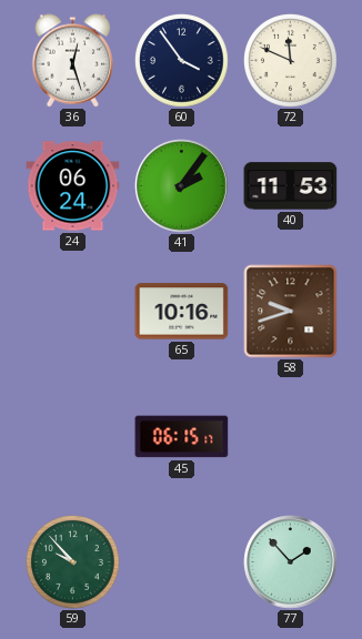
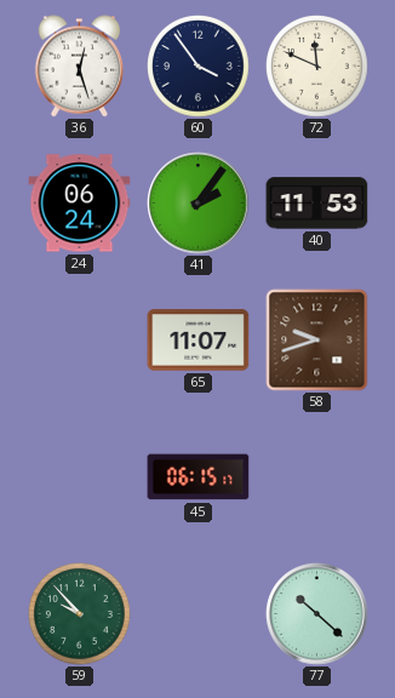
65: 10:16 -> 11:07
77: 1:53 -> 10:22
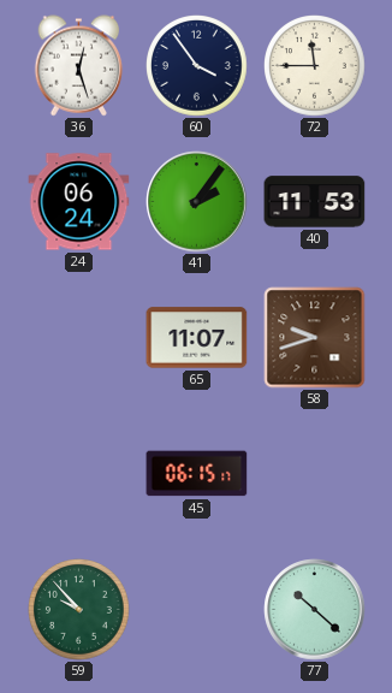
72: 11:49 -> 11:45
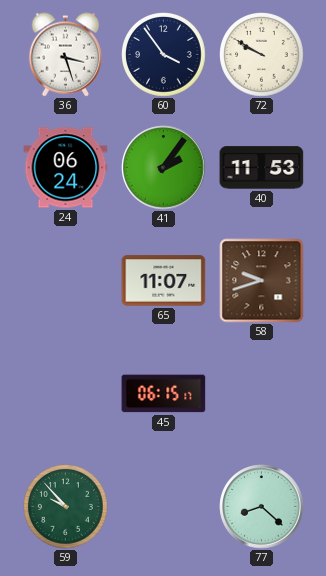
36: 12:27 -> 3:27
72: 11:45 -> 9:50
77: 10:22 -> 8:22
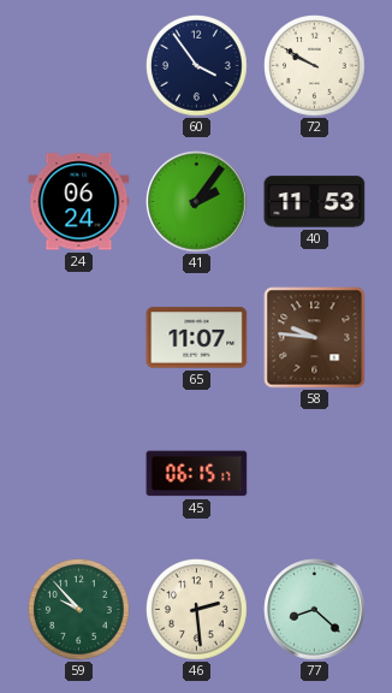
36: 3:27 -> none
58: 9:42 -> 9:46
46: none -> 2:29
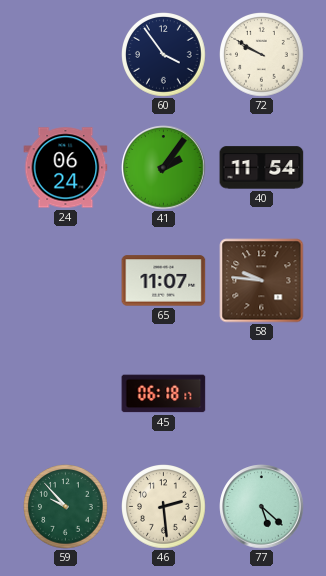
40: 11:53 -> 11:54
45: 06:15 -> 06:18
77: 8:22 -> 5:22
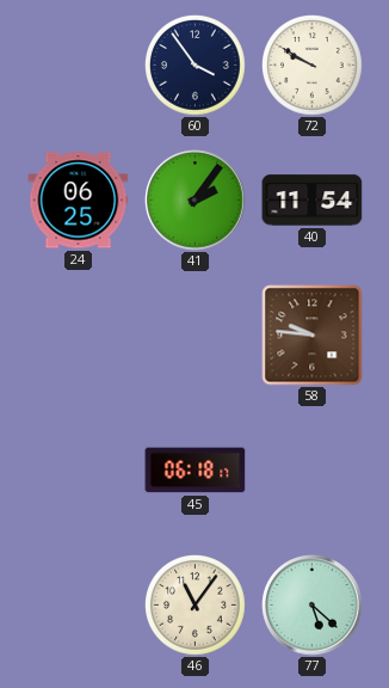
24: 06:24 -> 06:25
65: 11:07 -> none
59: 9:53 -> none
46: 2:29 -> 11:06
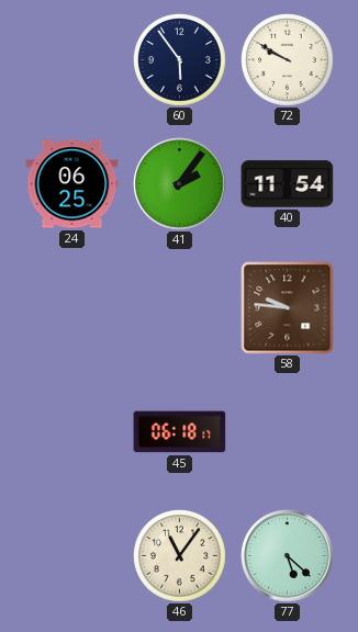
60: 3:54 -> 5:54
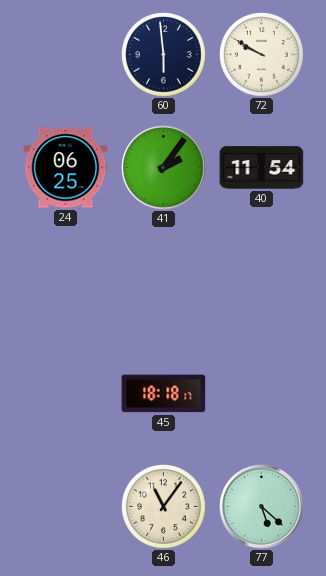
60: 5:54 -> 5:59
58: 9:46 -> none
45: 06:18 -> 18:18
